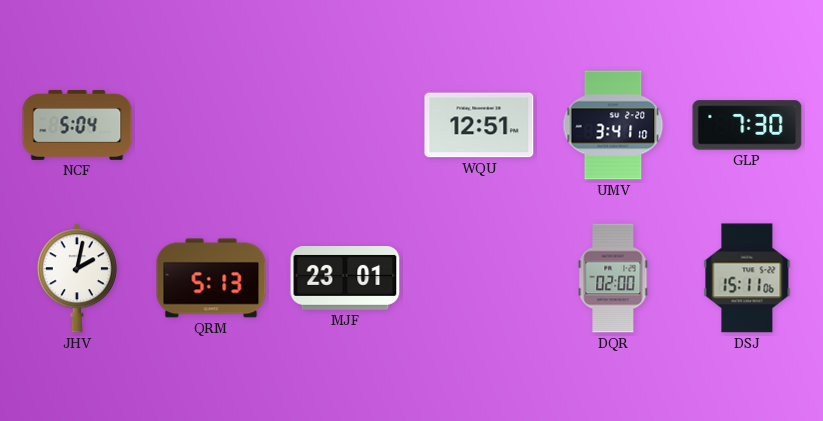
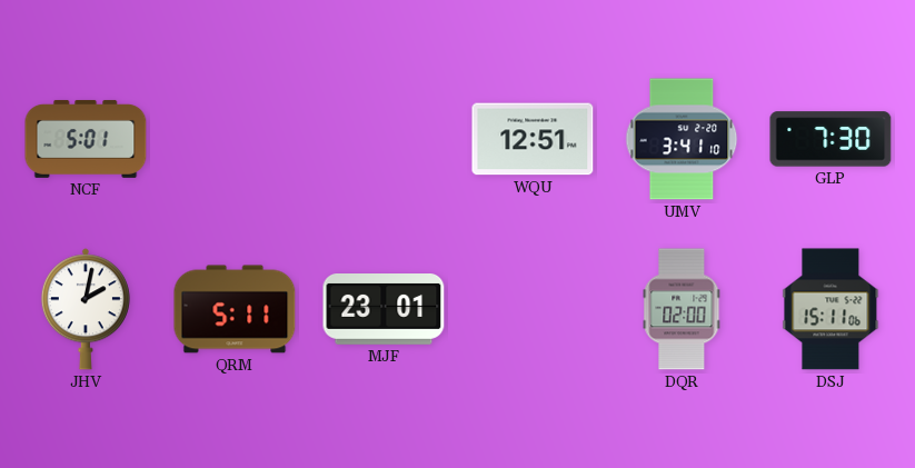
NCF: 5:04 -> 5:01
QRM: 5:13 -> 5:11
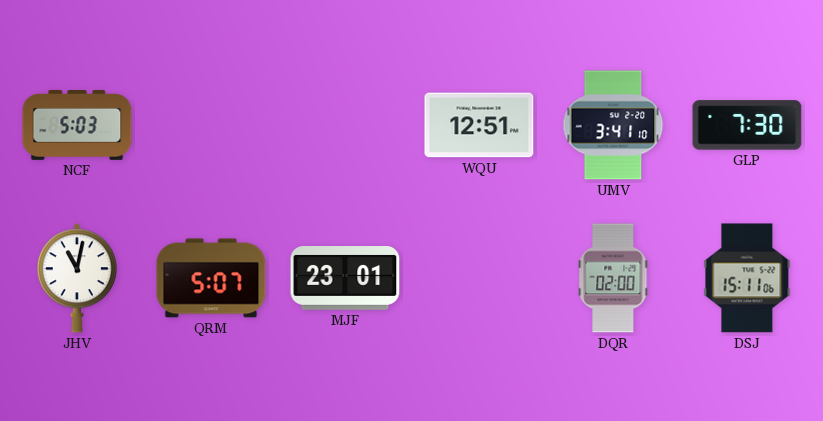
NCF: 5:01 -> 5:03
JHV: 2:02 -> 11:02
QRM: 5:11 -> 5:07
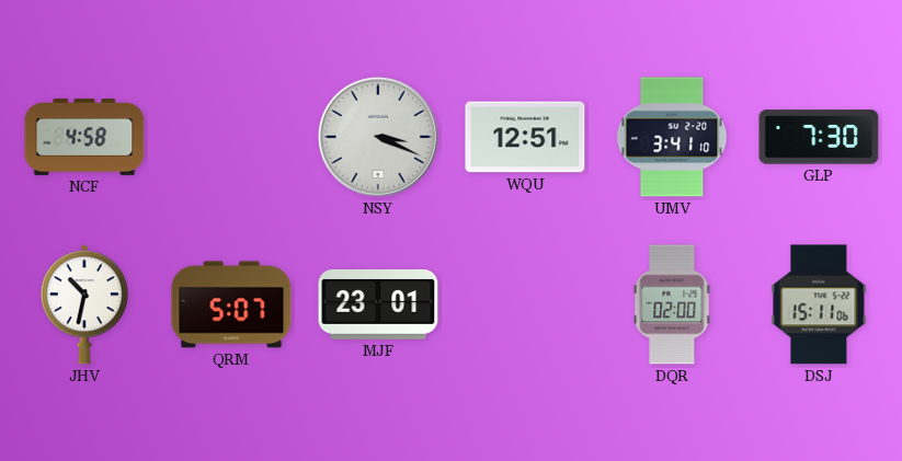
NCF: 5:03 -> 4:58
NSY: none -> 3:19
JHV: 11:02 -> 10:32
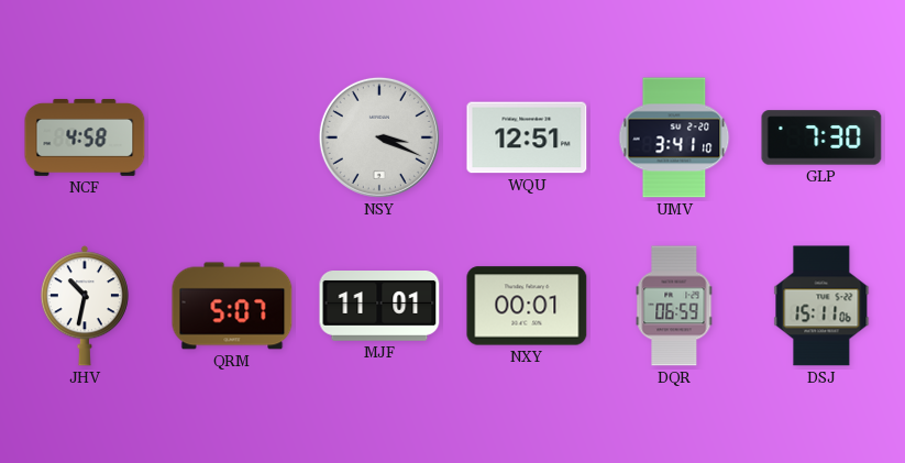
MJF: 23:01 -> 11:01
NXY: none -> 00:01
DQR: 02:00 -> 06:59
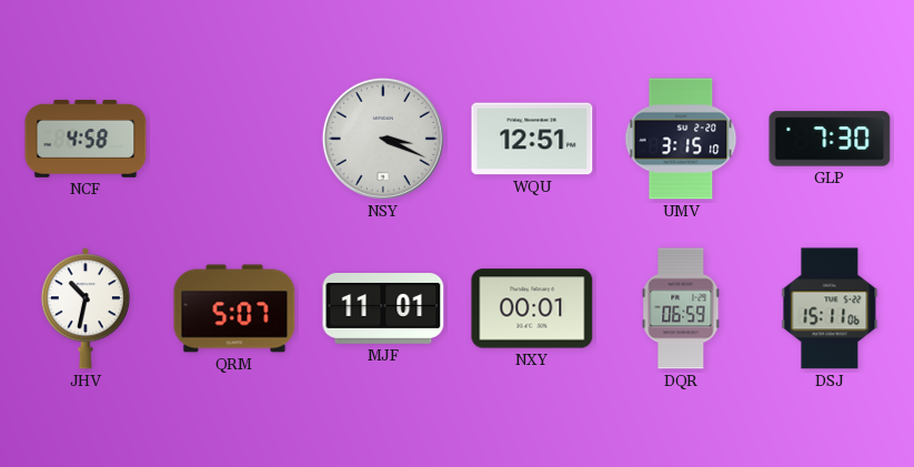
UMV: 3:41 -> 3:15
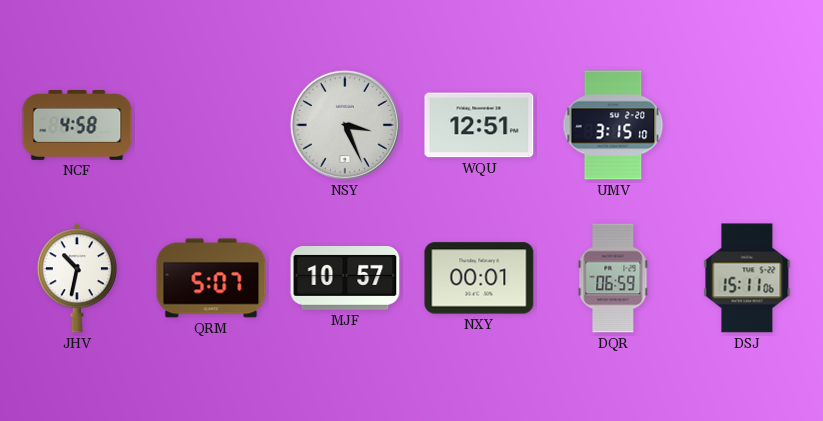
NSY: 3:19 -> 3:26
GLP: 7:30 -> none
MJF: 11:01 -> 10:57
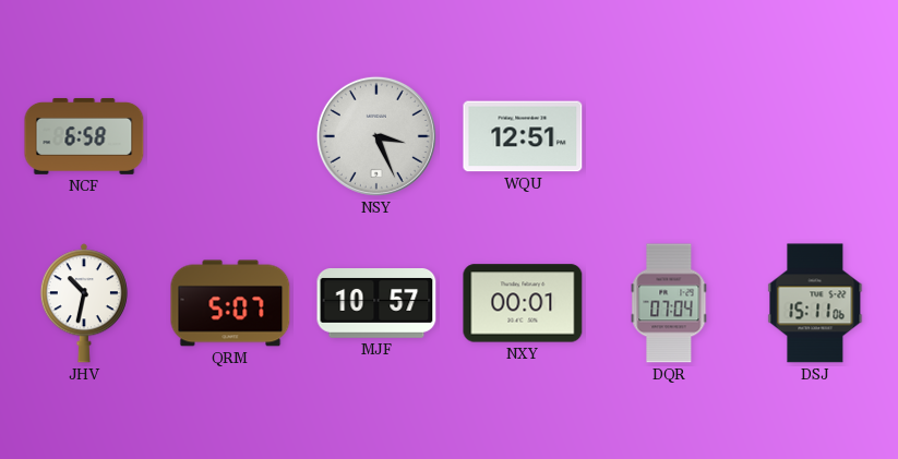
NCF: 4:58 -> 6:58
UMV: 3:15 -> none
DQR: 06:59 -> 07:04
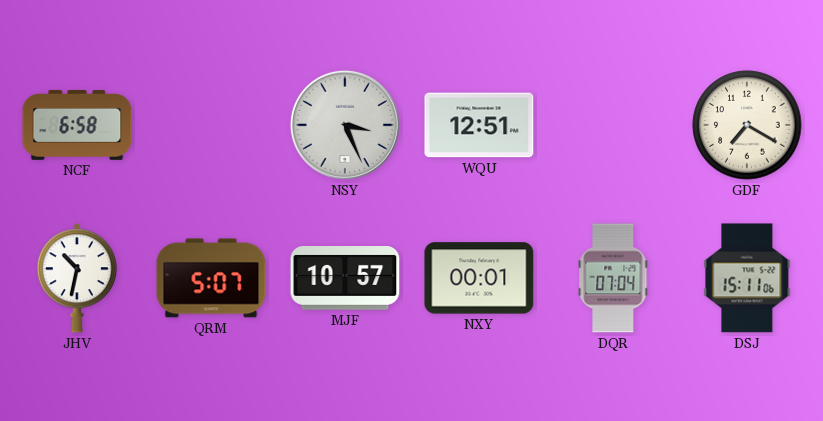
GDF: none -> 7:20
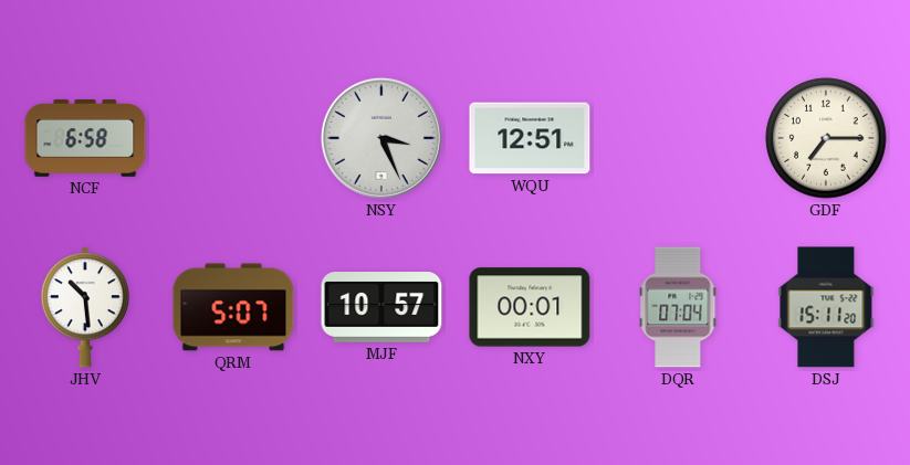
GDF: 7:20 -> 7:15
JHV: 10:32 -> 10:29
DSJ: 15:11:06 -> 15:11:20
